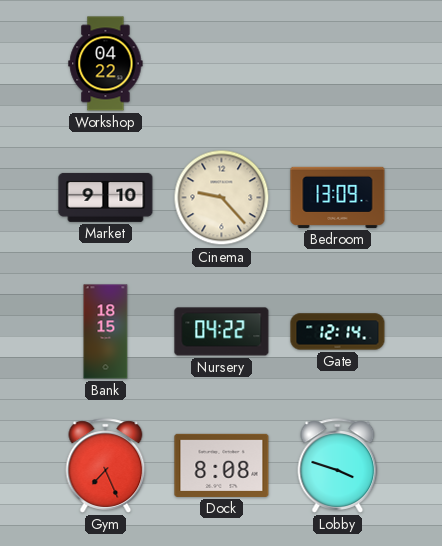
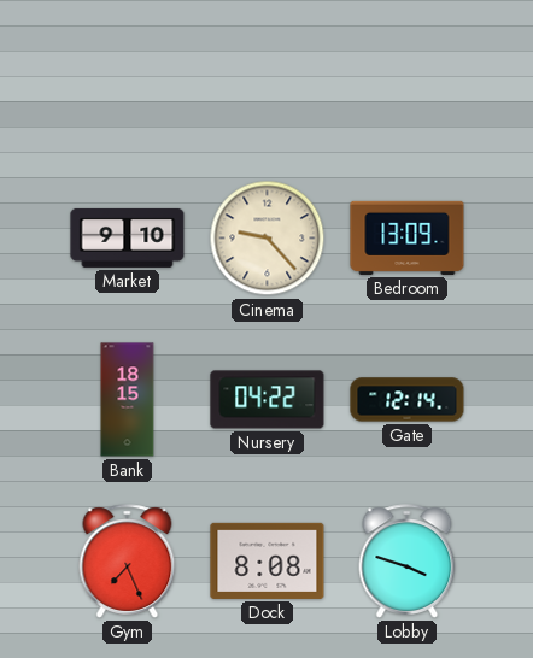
Workshop: 04:22 -> none
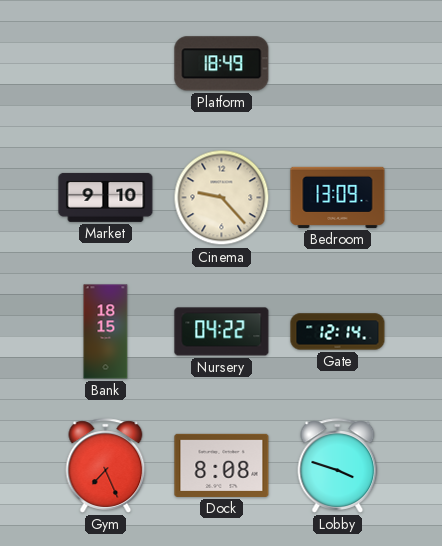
Platform: none -> 18:49
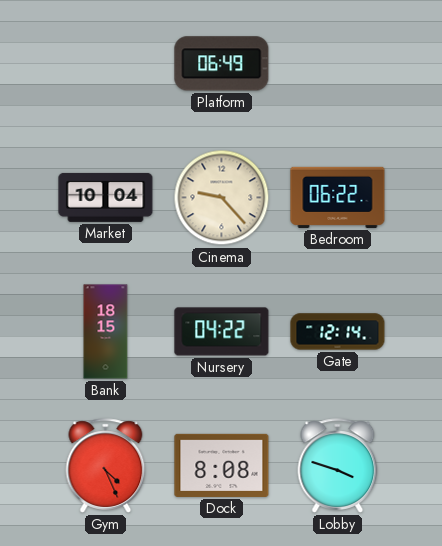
Platform: 18:49 -> 06:49
Market: 9:10 -> 10:04
Bedroom: 13:09 -> 06:22
Gym: 7:26 -> 4:26
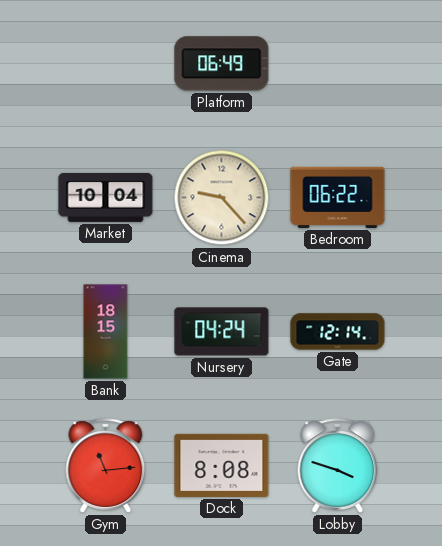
Nursery: 04:22 -> 04:24
Gym: 4:26 -> 11:14
